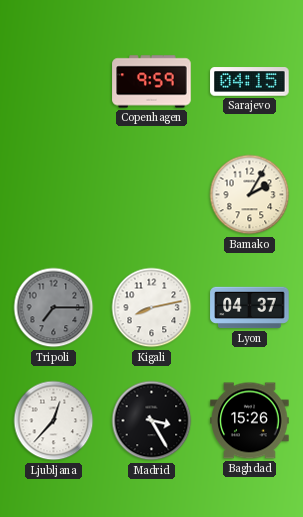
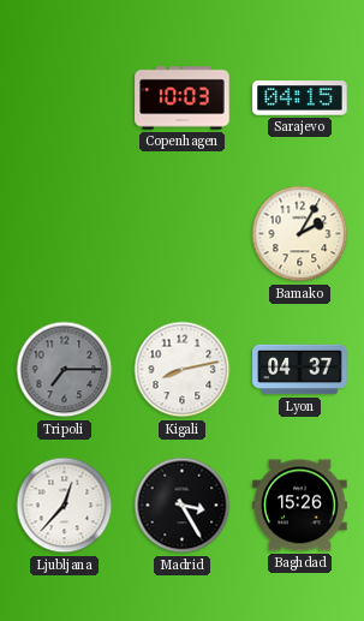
Copenhagen: 9:59 -> 10:03
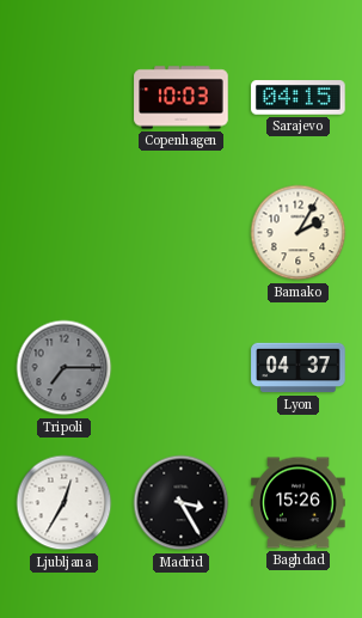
Kigali: 8:13 -> none
Ljubljana: 12:37 -> 12:35
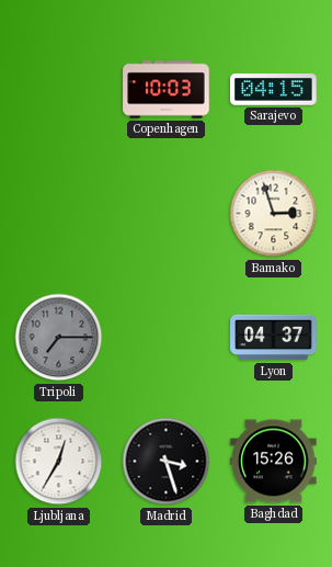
Bamako: 2:05 -> 2:57
Madrid: 3:25 -> 3:27
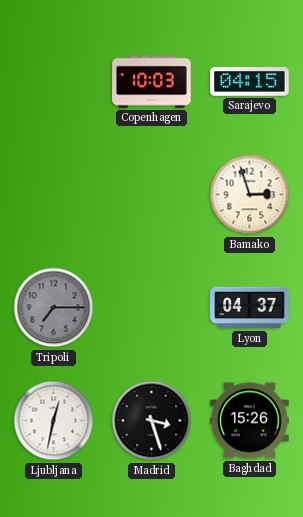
Ljubljana: 12:35 -> 12:32
